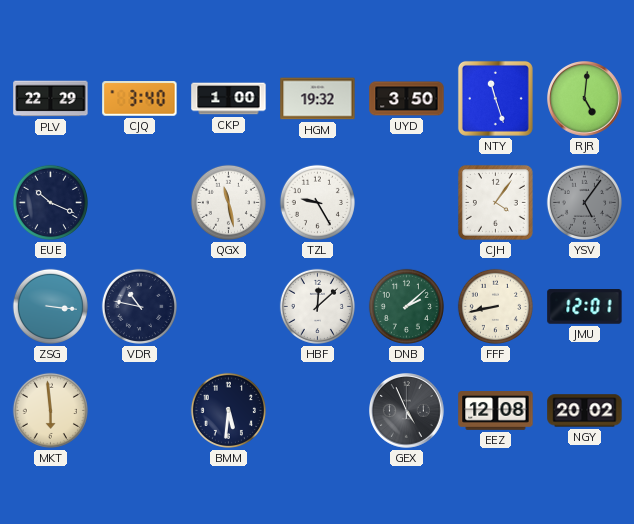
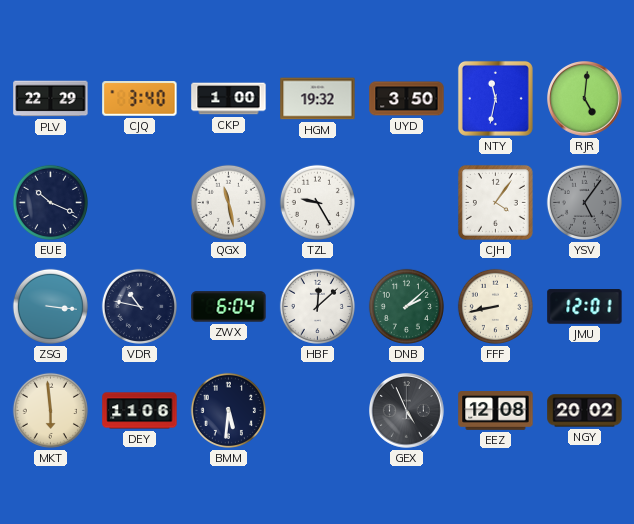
NTY: 11:27 -> 11:32
ZWX: none -> 6:04
DEY: none -> 11:06
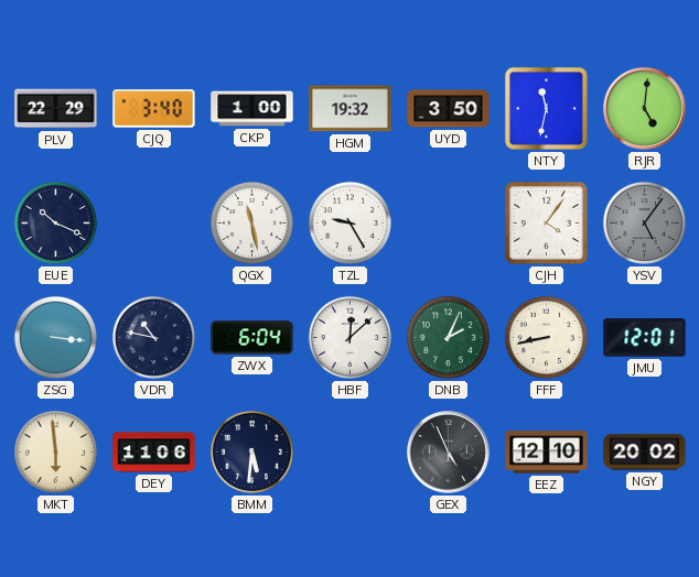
DNB: 2:08 -> 2:04
EEZ: 12:08 -> 12:10
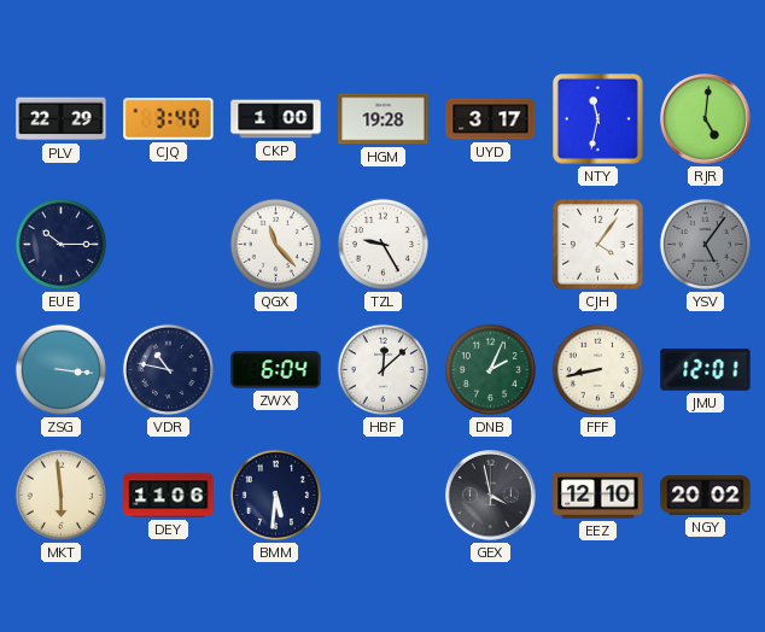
HGM: 19:32 -> 19:28
UYD: 3:50 -> 3:17
EUE: 10:19 -> 10:15
QGX: 11:28 -> 11:23
GEX: 4:56 -> 3:58
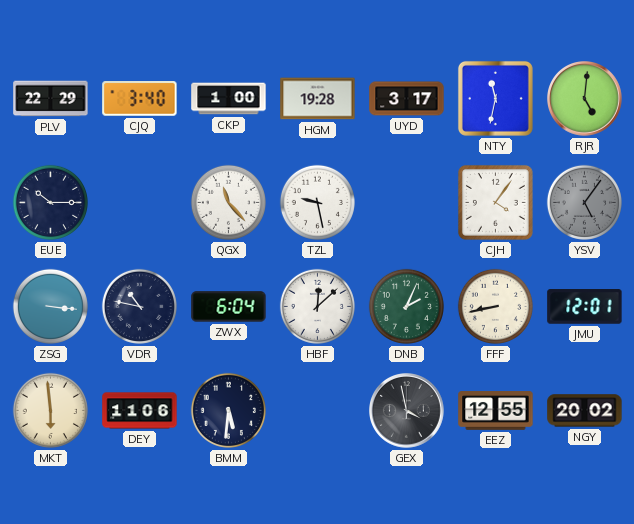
TZL: 9:25 -> 9:28
EEZ: 12:10 -> 12:55
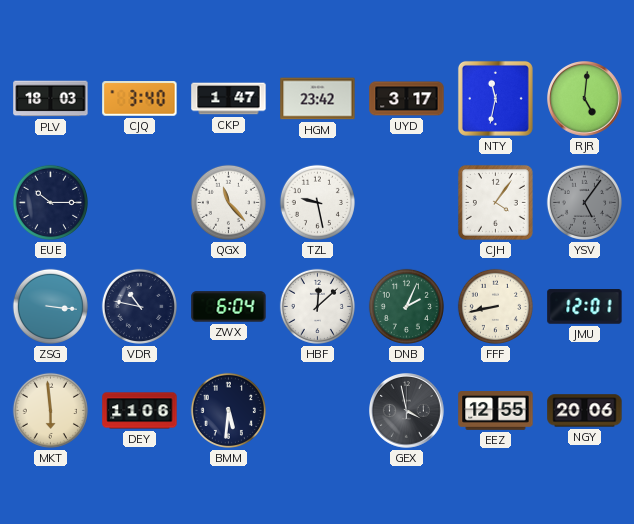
PLV: 22:29 -> 18:03
CKP: 1:00 -> 1:47
HGM: 19:28 -> 23:42
NGY: 20:02 -> 20:06
